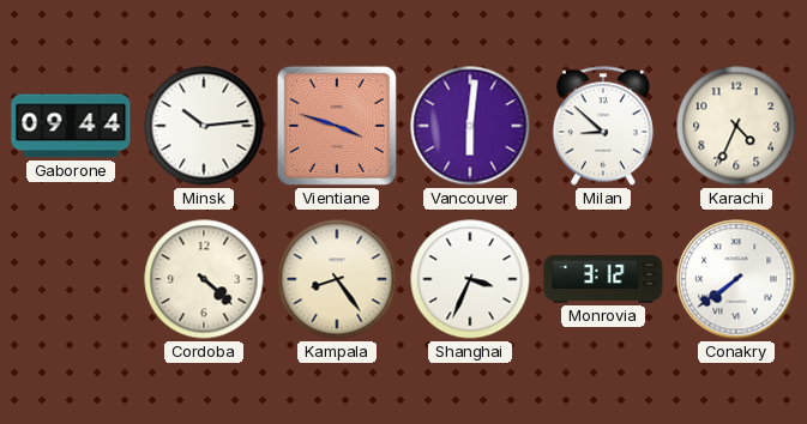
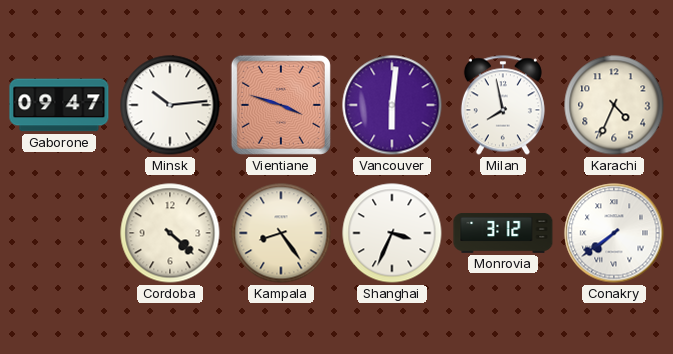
Gaborone: 09:44 -> 09:47
Milan: 8:52 -> 7:58
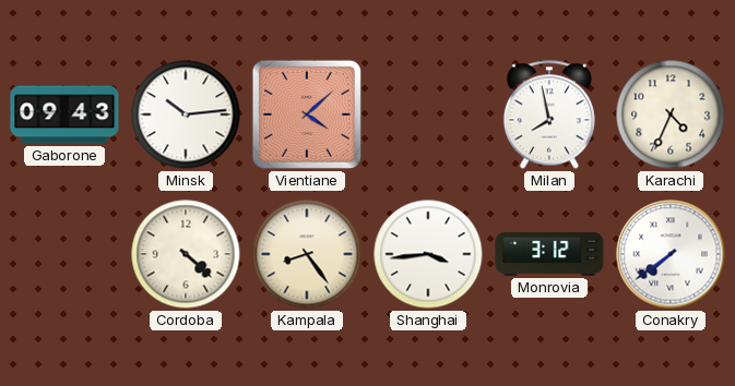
Gaborone: 09:47 -> 09:43
Vientiane: 3:48 -> 4:08
Vancouver: 6:01 -> none
Shanghai: 3:34 -> 3:44
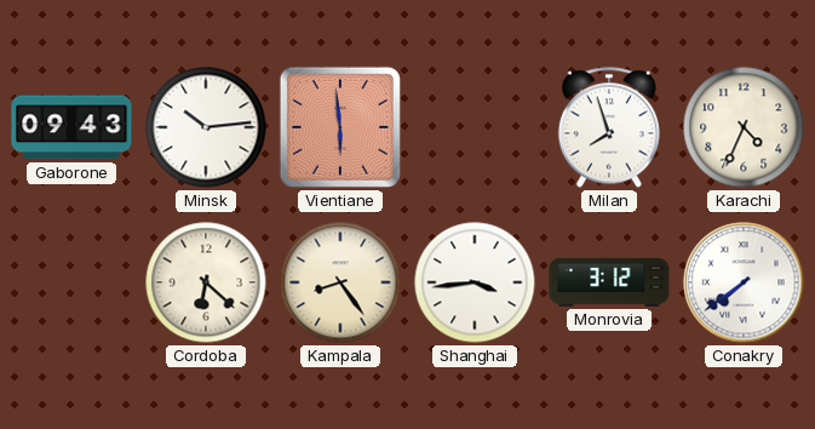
Vientiane: 4:08 -> 5:59
Milan: 7:58 -> 7:57
Cordoba: 4:22 -> 6:22
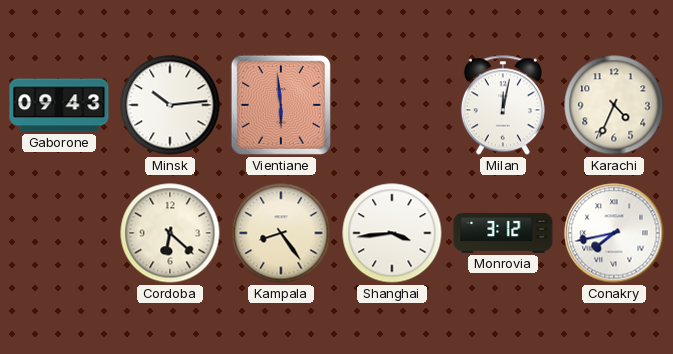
Milan: 7:57 -> 12:02
Conakry: 7:39 -> 7:43
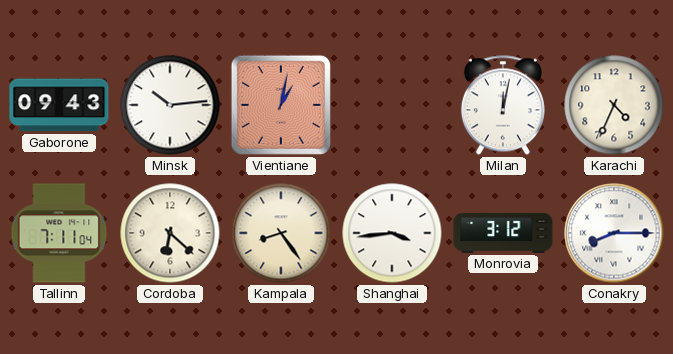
Vientiane: 5:59 -> 1:02
Tallinn: none -> 7:11
Conakry: 7:43 -> 8:15
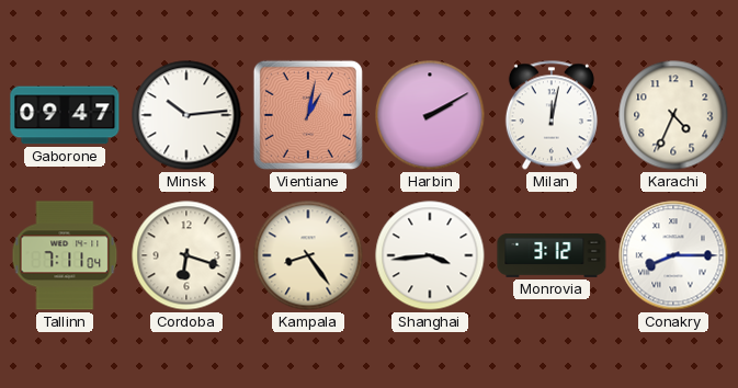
Gaborone: 09:43 -> 09:47
Harbin: none -> 2:10
Cordoba: 6:22 -> 6:18
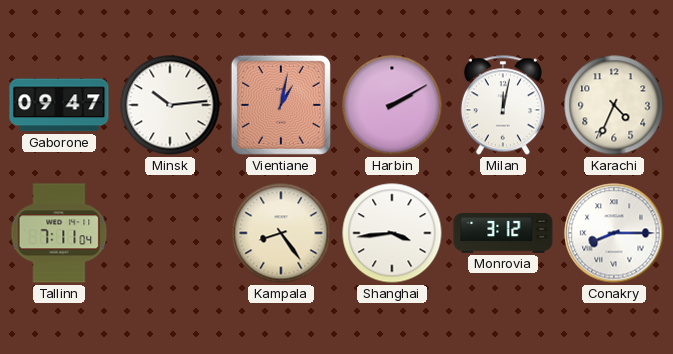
Cordoba: 6:18 -> none
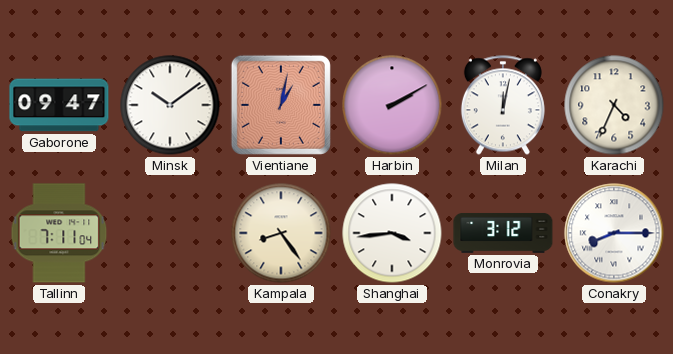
Minsk: 10:14 -> 10:09
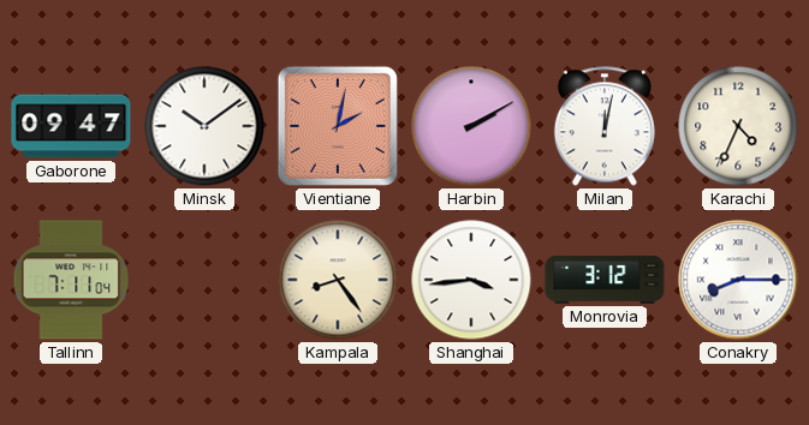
Vientiane: 1:02 -> 2:02
